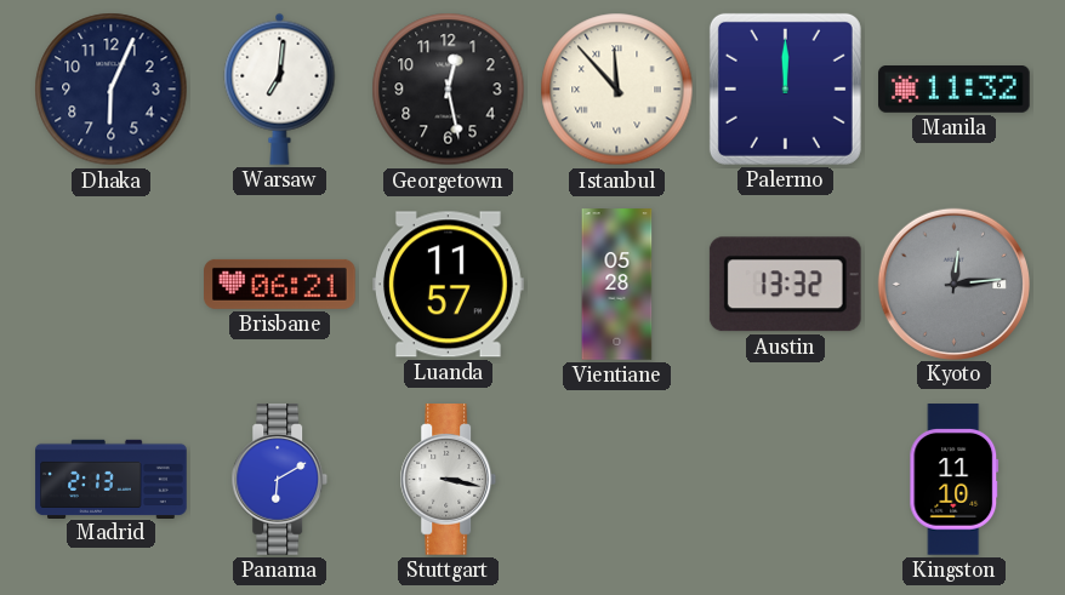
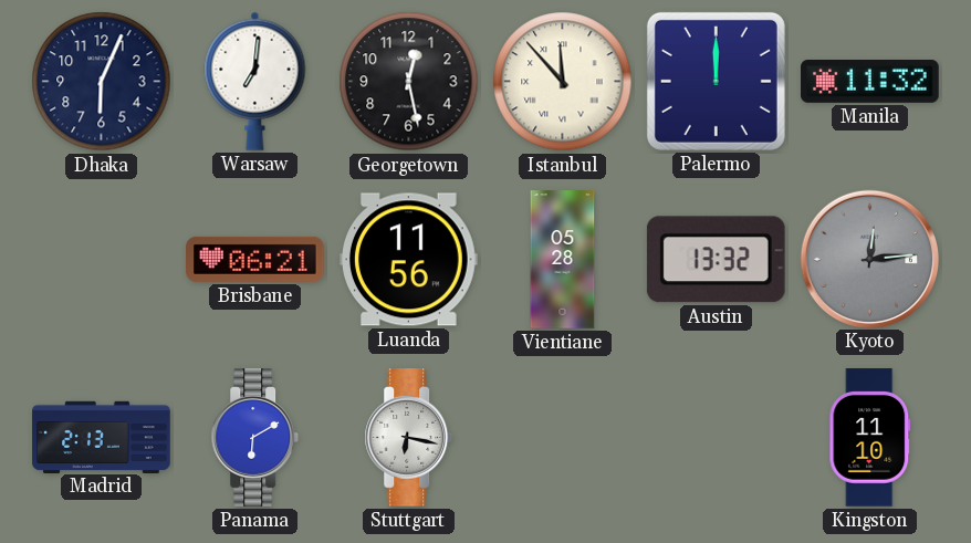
Luanda: 11:57 -> 11:56
Stuttgart: 3:17 -> 6:17
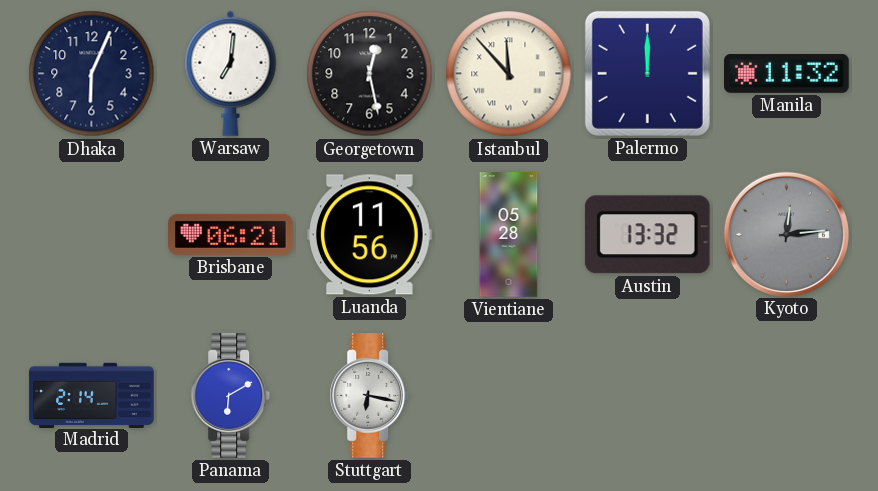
Madrid: 2:13 -> 2:14
Kingston: 11:10 -> none
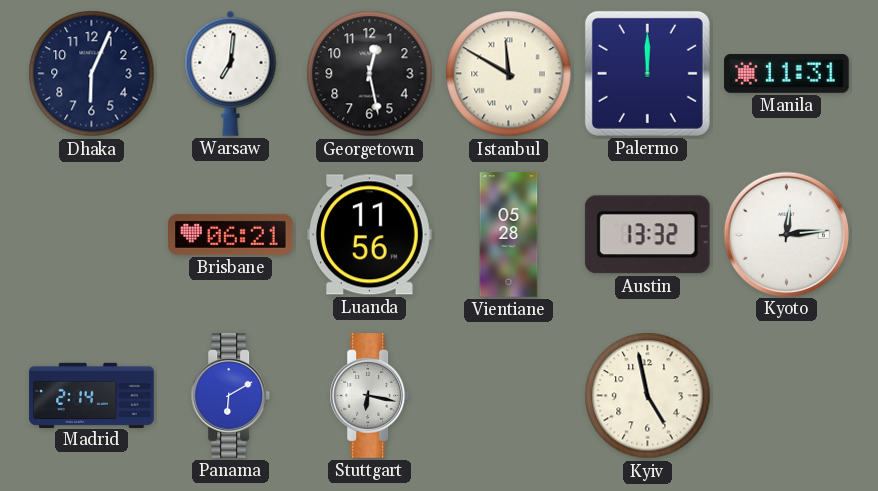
Istanbul: 11:53 -> 11:50
Manila: 11:32 -> 11:31
Kyoto dial: grey -> white
Kyiv: none -> 4:58
